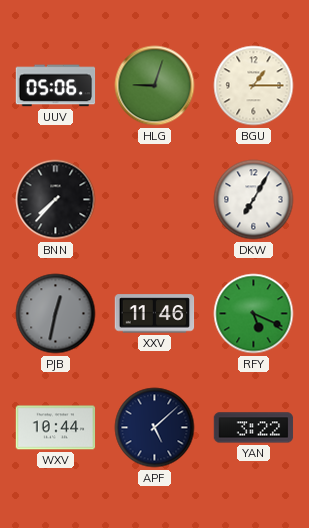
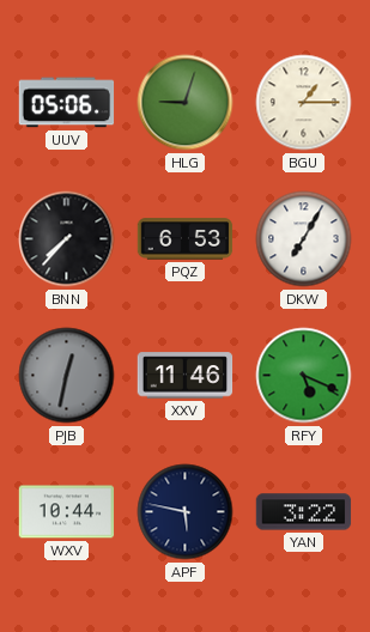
PQZ: none -> 6:53
APF: 5:08 -> 5:47
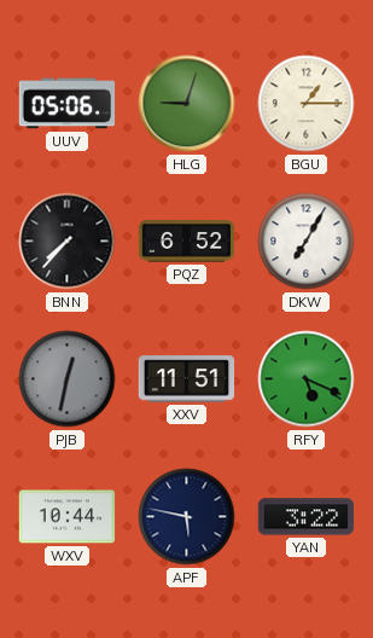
PQZ: 6:53 -> 6:52
XXV: 11:46 -> 11:51
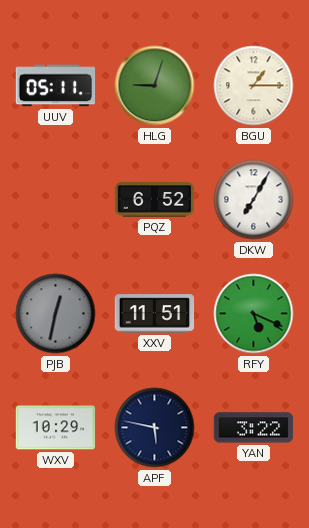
UUV: 05:06 -> 05:11
BNN: 7:37 -> none
WXV: 10:44 -> 10:29
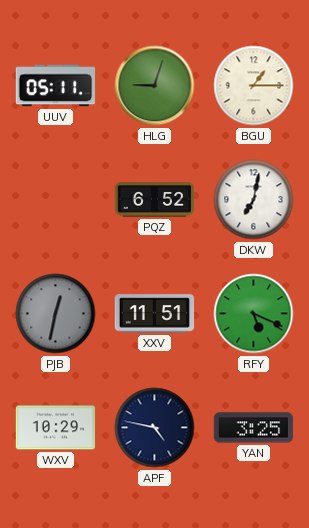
DKW: 7:05 -> 7:02
APF: 5:47 -> 4:47
YAN: 3:22 -> 3:25
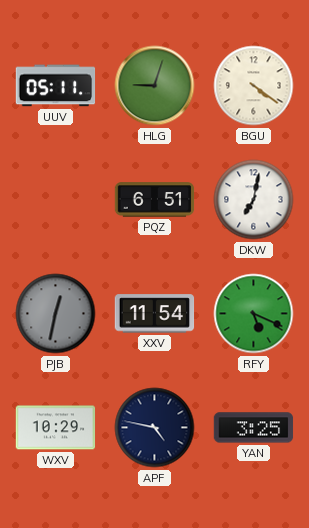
BGU: 1:15 -> 4:21
PQZ: 6:52 -> 6:51
XXV: 11:51 -> 11:54
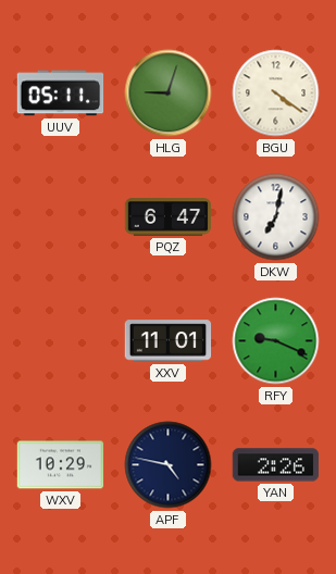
PQZ: 6:51 -> 6:47
PJB: 12:32 -> none
XXV: 11:54 -> 11:01
RFY: 5:19 -> 9:19
YAN: 3:25 -> 2:26
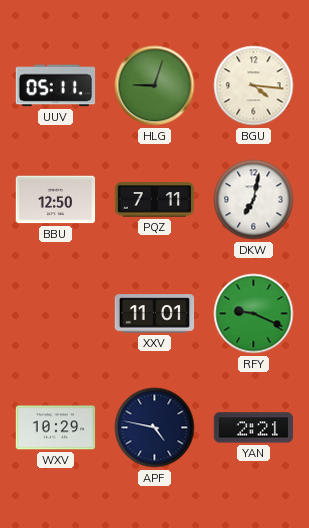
BGU: 4:21 -> 4:16
BBU: none -> 12:50
PQZ: 6:47 -> 7:11
YAN: 2:26 -> 2:21
